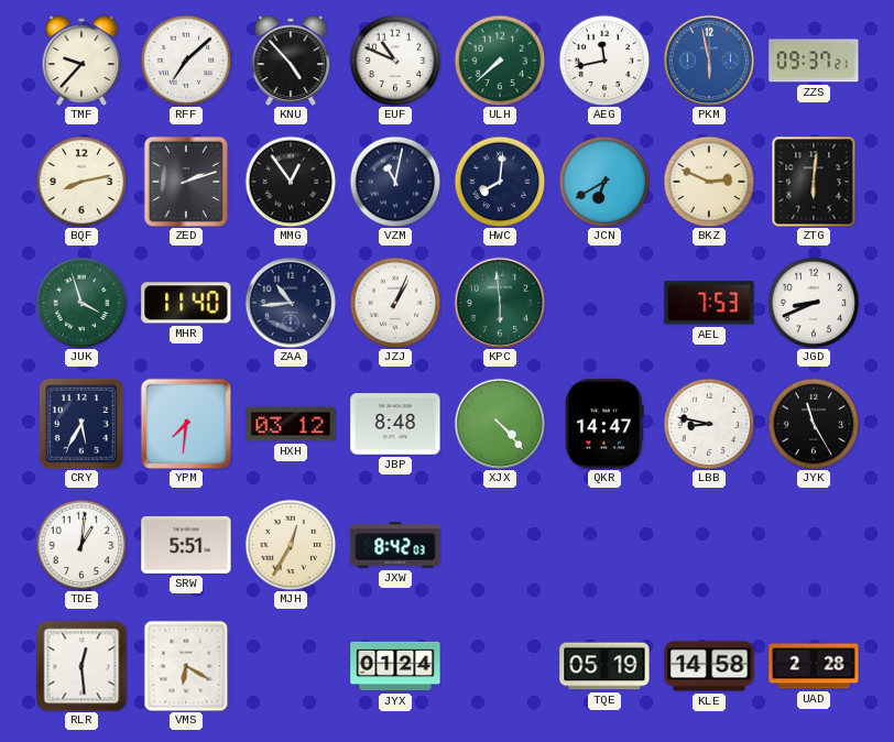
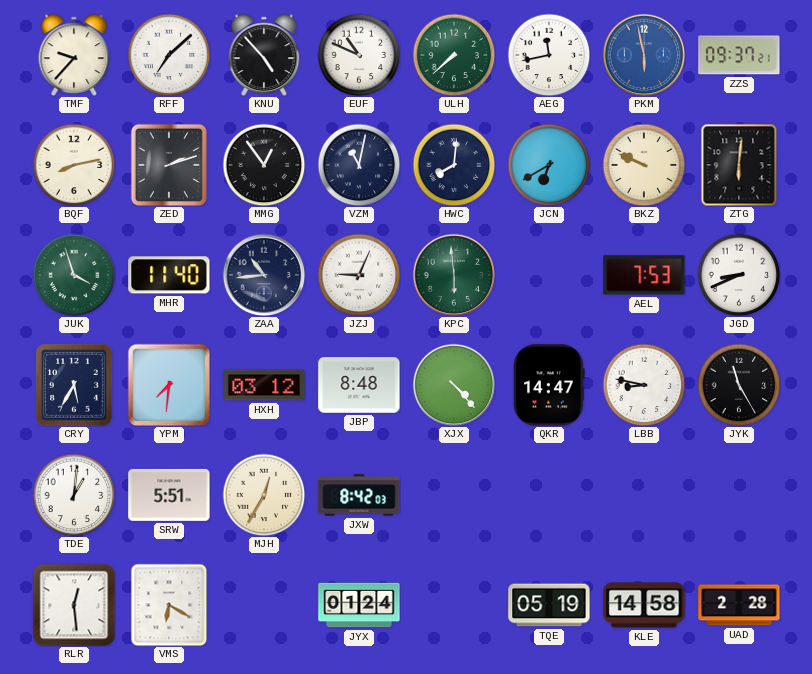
BKZ: 2:49 -> 9:49
JZJ: 1:04 -> 9:04
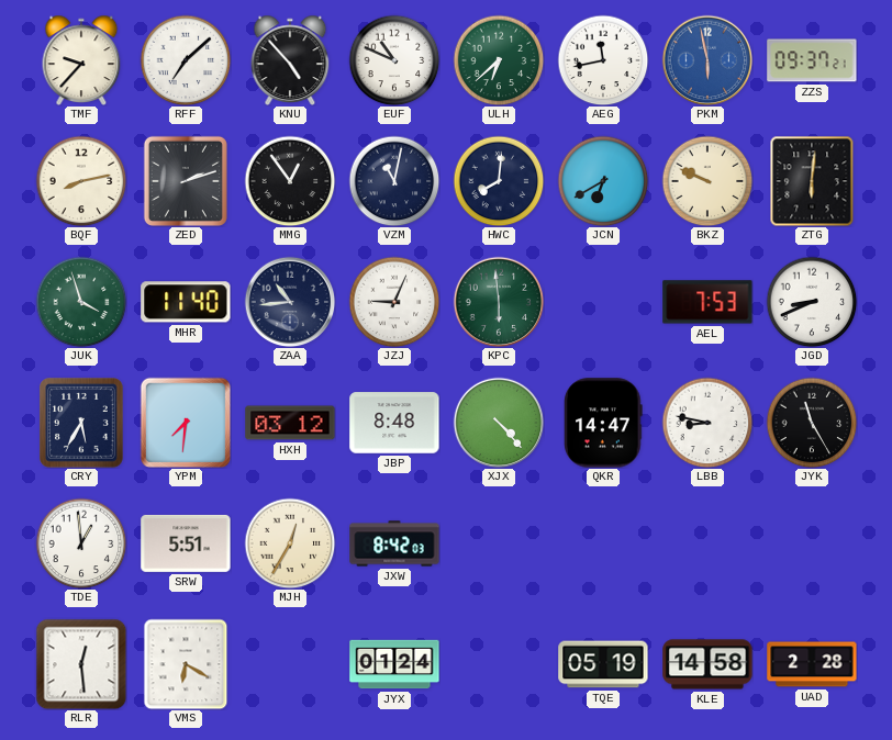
ULH: 7:38 -> 6:38
TDE: 1:01 -> 12:59
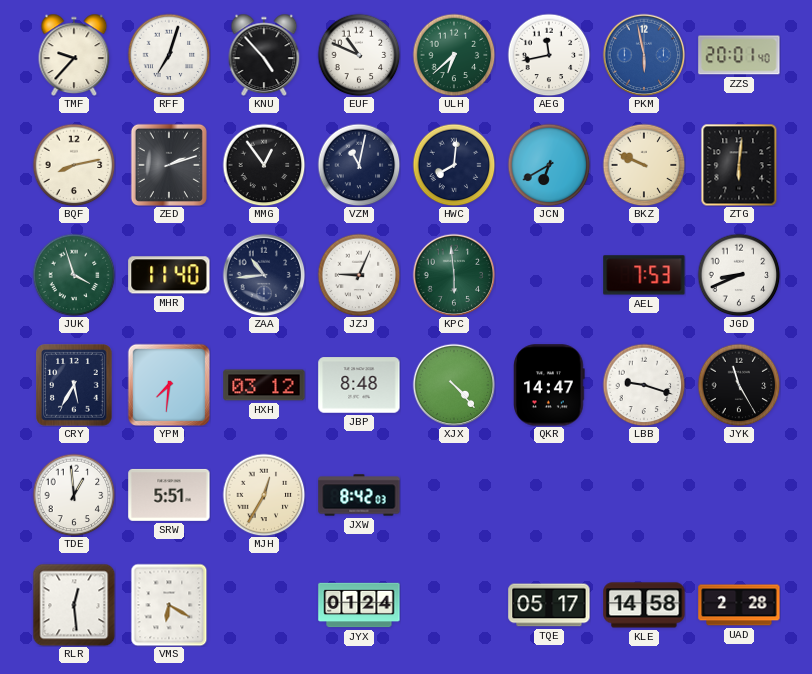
RFF: 7:08 -> 7:03
ZZS: 09:37 -> 20:01
LBB: 8:47 -> 9:18
TQE: 05:19 -> 05:17
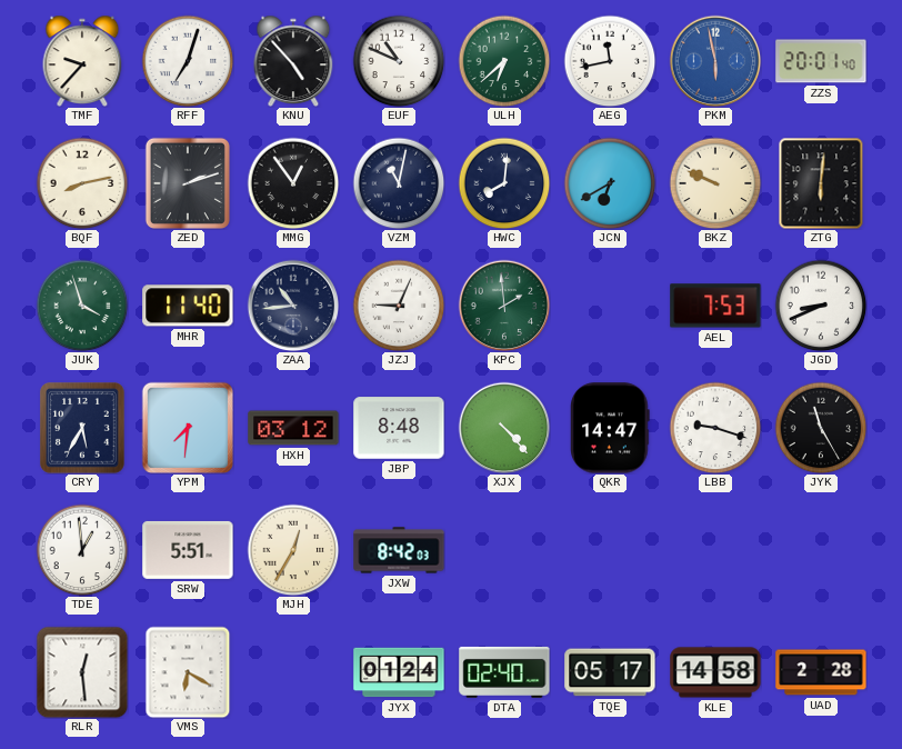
KPC: 5:59 -> 1:59
DTA: none -> 02:40
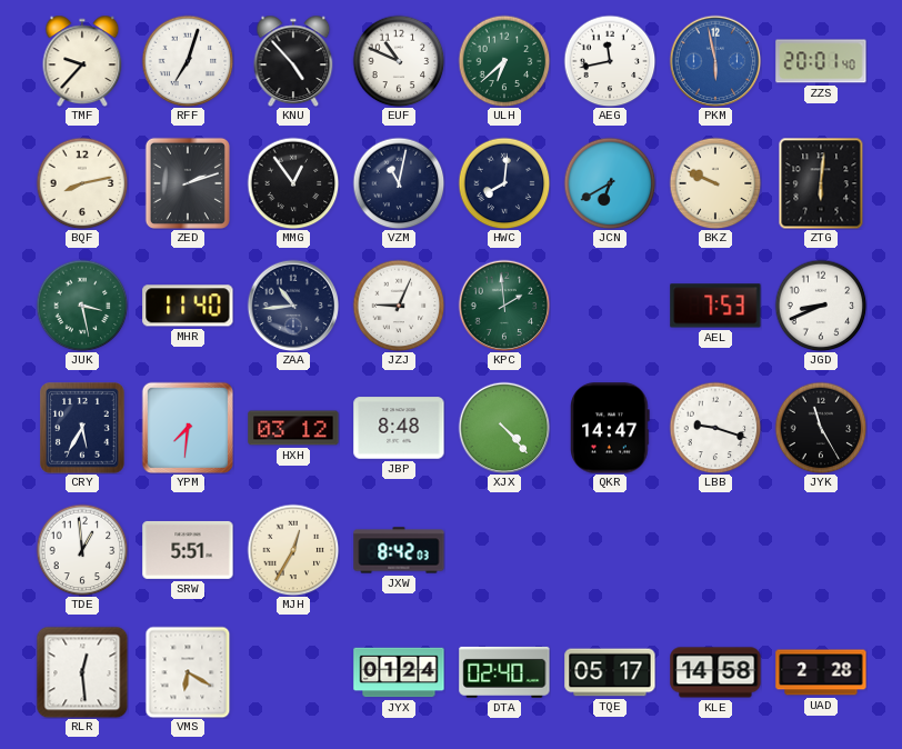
JUK: 3:57 -> 3:28
